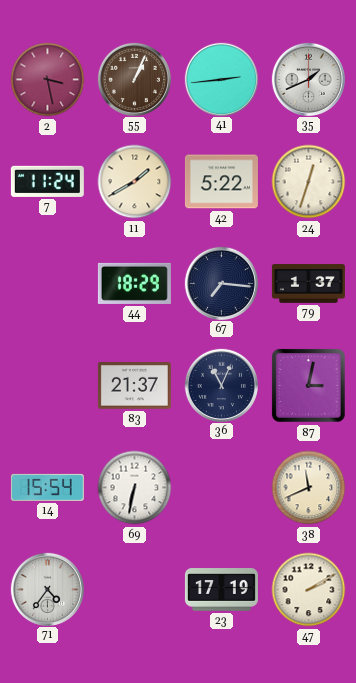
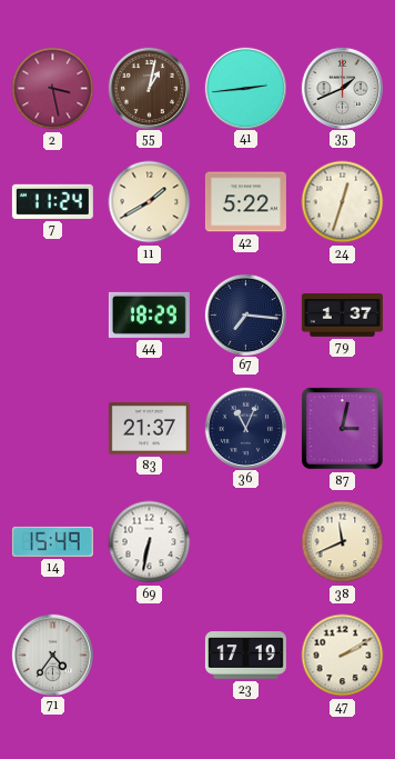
55: 1:04 -> 1:02
14: 15:54 -> 15:49
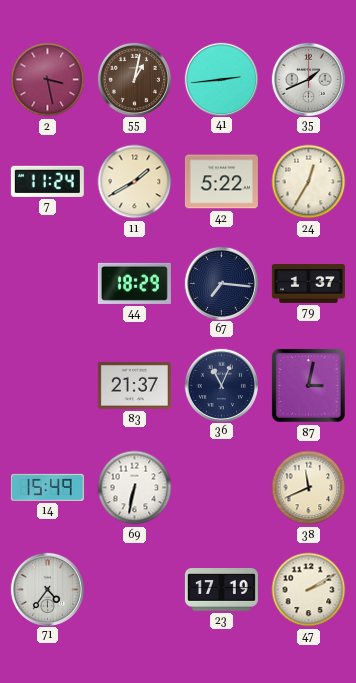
24: 12:33 -> 12:35
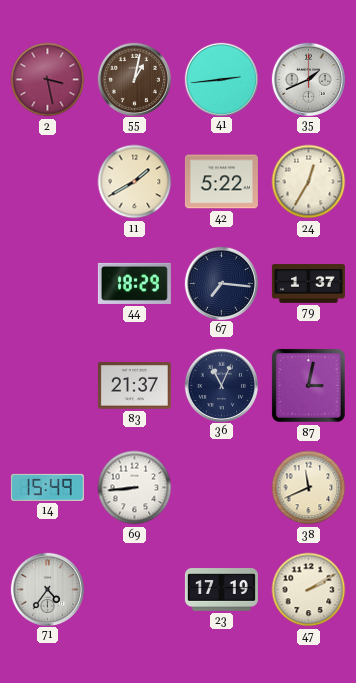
7: 11:24 -> none
69: 6:32 -> 8:44
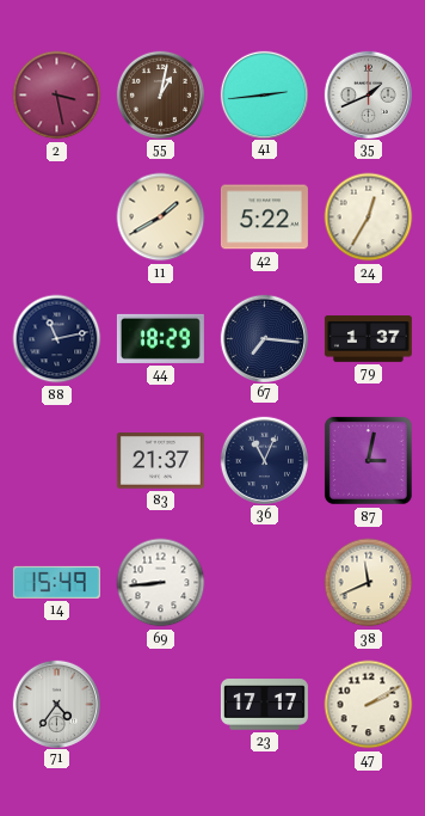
88: none -> 11:13
23: 17:19 -> 17:17
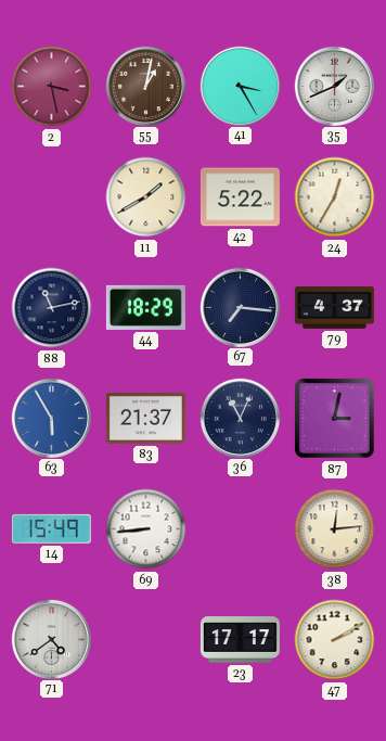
41: 2:44 -> 3:25
79: 1:37 -> 4:37
63: none -> 5:55
38: 11:41 -> 12:14
71: 4:36 -> 4:39
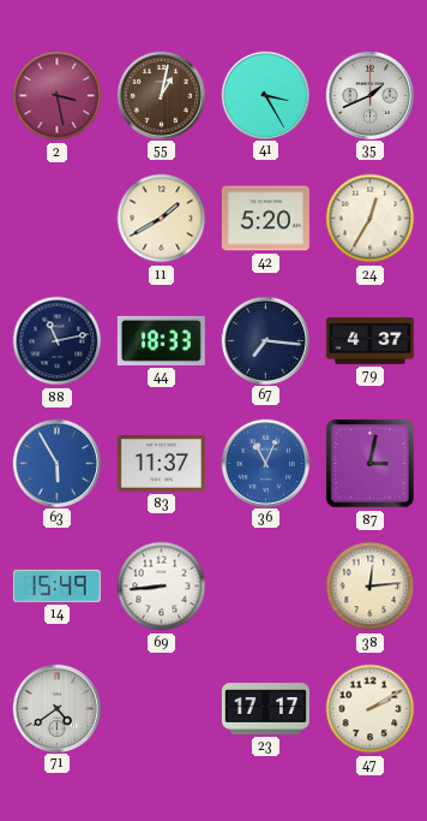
42: 5:22 -> 5:20
44: 18:29 -> 18:33
83: 21:37 -> 11:37
36 dial: navy -> blue
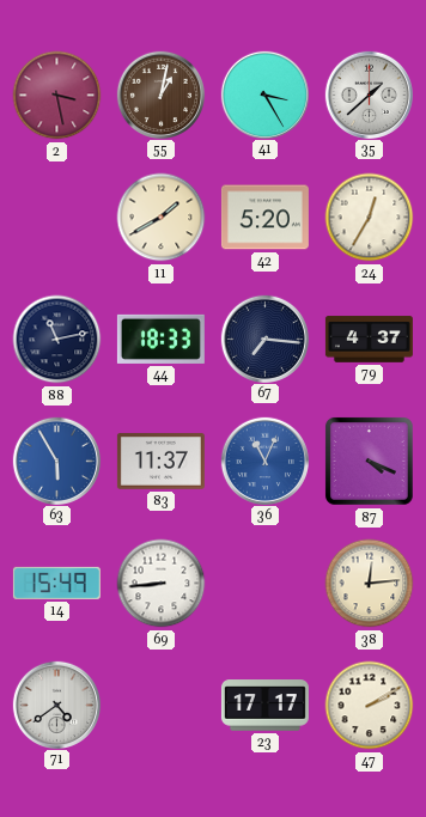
35: 1:41 -> 1:38
87: 3:02 -> 4:19
